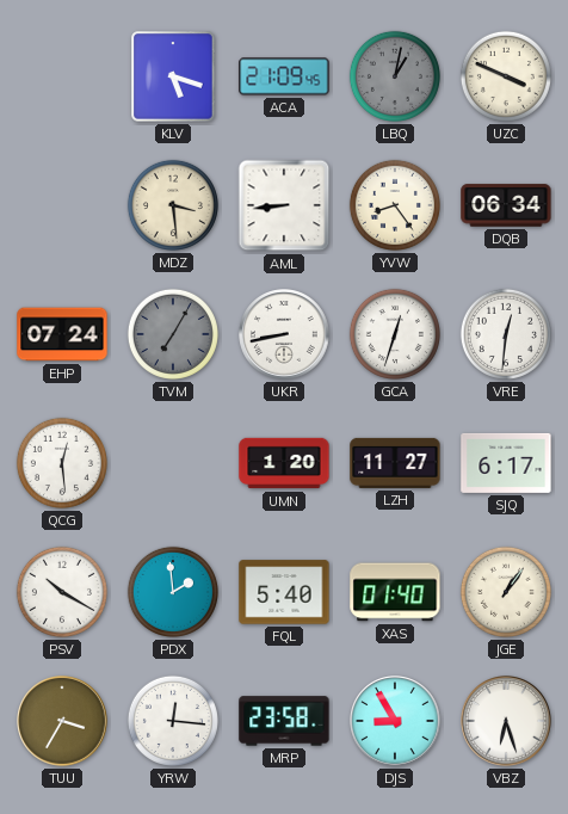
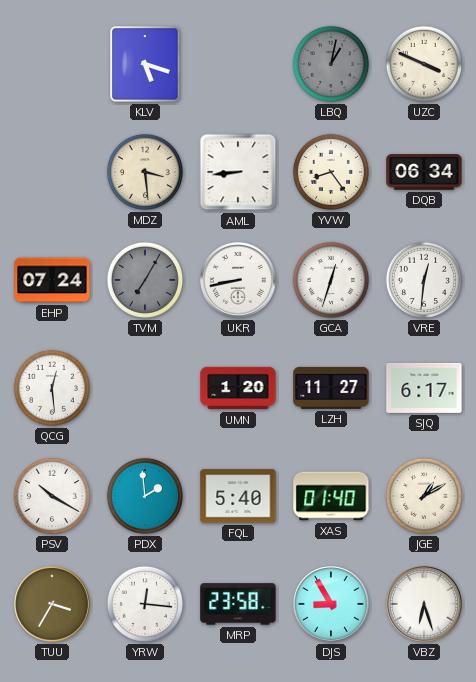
ACA: 21:09 -> none
JGE: 1:06 -> 1:10
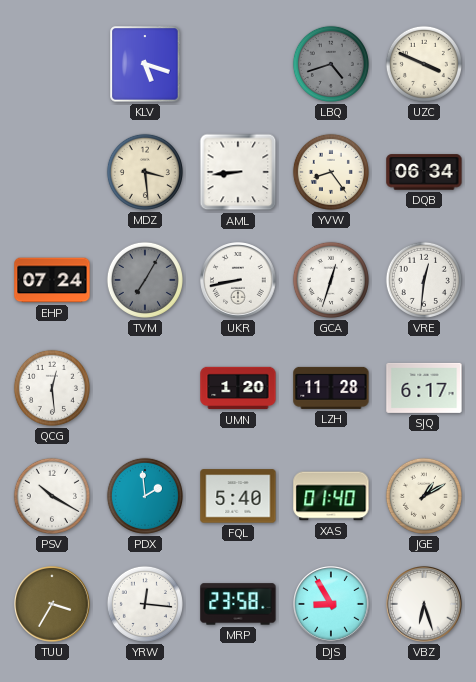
LBQ: 1:02 -> 4:42
LZH: 11:27 -> 11:28
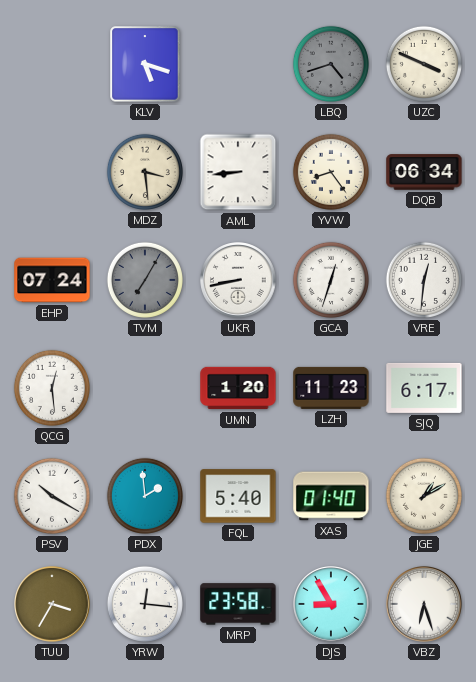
LZH: 11:28 -> 11:23
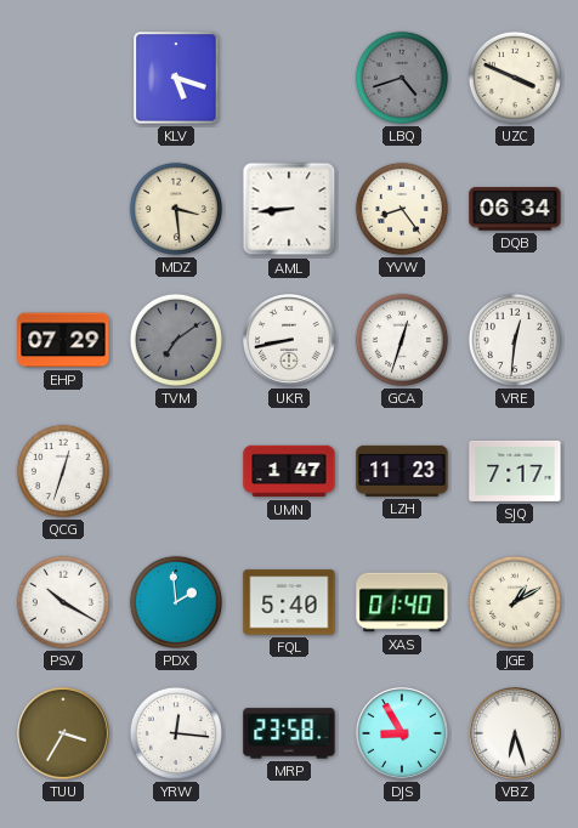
EHP: 07:24 -> 07:29
TVM: 7:05 -> 7:09
QCG: 12:29 -> 12:33
UMN: 1:20 -> 1:47
SJQ: 6:17 -> 7:17
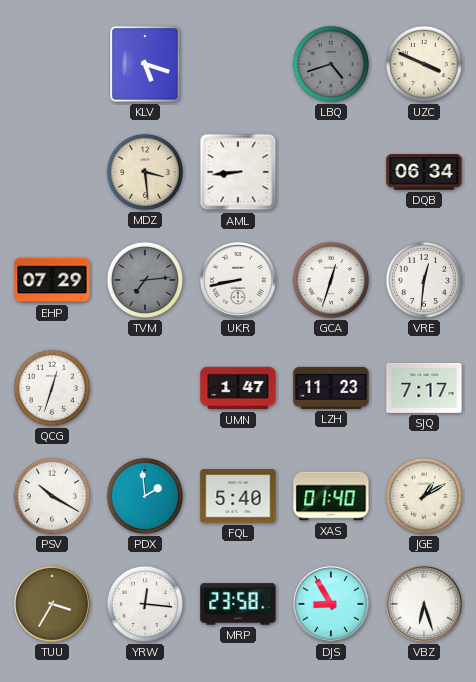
YVW: 8:24 -> none
TVM: 7:09 -> 7:14
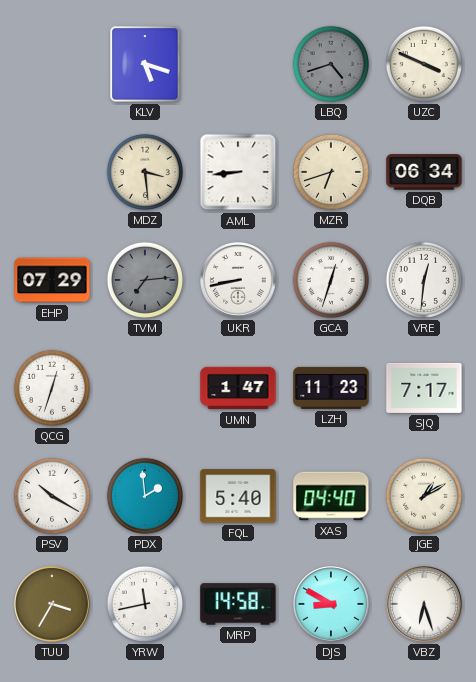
MZR: none -> 6:42
XAS: 01:40 -> 04:40
YRW: 12:16 -> 11:43
MRP: 23:58 -> 14:58
DJS: 8:55 -> 8:50
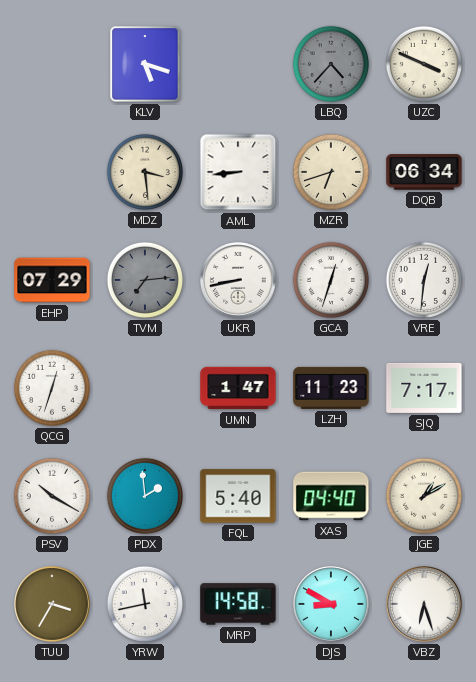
LBQ: 4:42 -> 4:37
